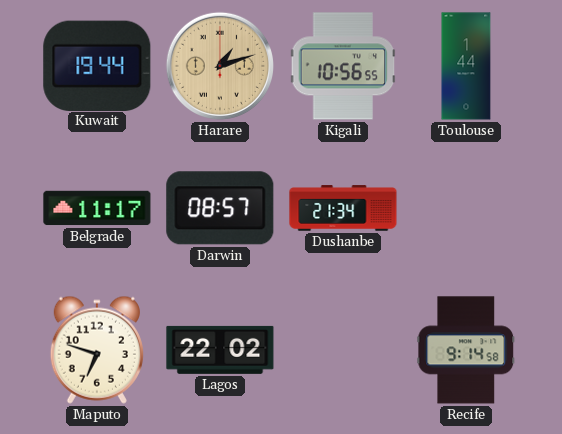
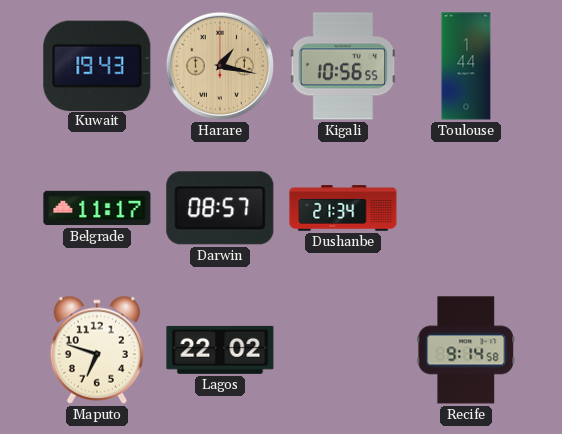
Kuwait: 19:44 -> 19:43
Harare: 1:12 -> 1:17
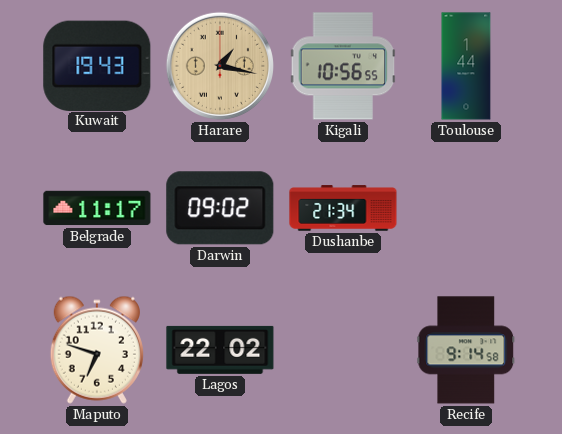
Darwin: 08:57 -> 09:02
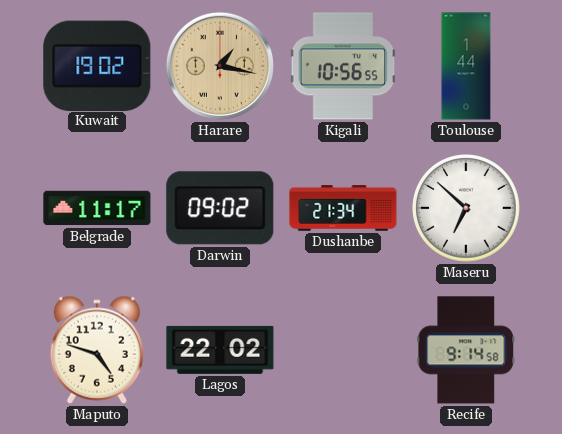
Kuwait: 19:43 -> 19:02
Maseru: none -> 6:52
Maputo: 6:48 -> 4:48
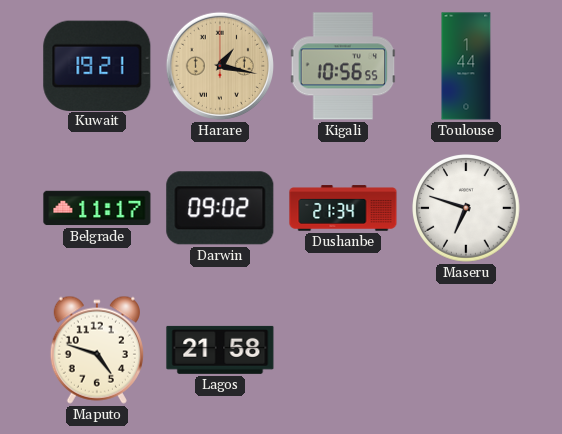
Kuwait: 19:02 -> 19:21
Maseru: 6:52 -> 6:48
Lagos: 22:02 -> 21:58
Recife: 9:14 -> none
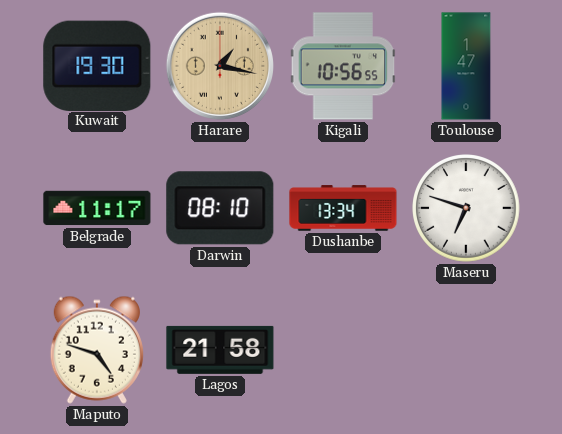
Kuwait: 19:21 -> 19:30
Toulouse: 1:44 -> 1:47
Darwin: 09:02 -> 08:10
Dushanbe: 21:34 -> 13:34
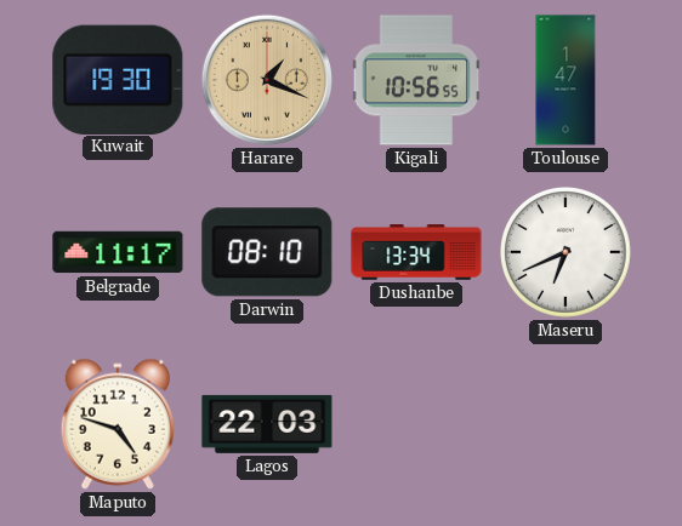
Harare: 1:17 -> 1:19
Maseru: 6:48 -> 6:41
Lagos: 21:58 -> 22:03
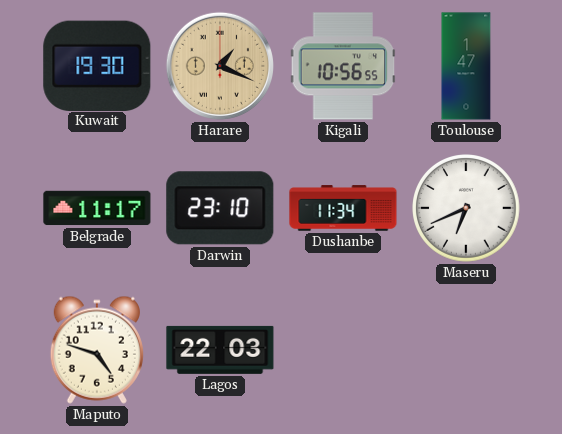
Darwin: 08:10 -> 23:10
Dushanbe: 13:34 -> 11:34
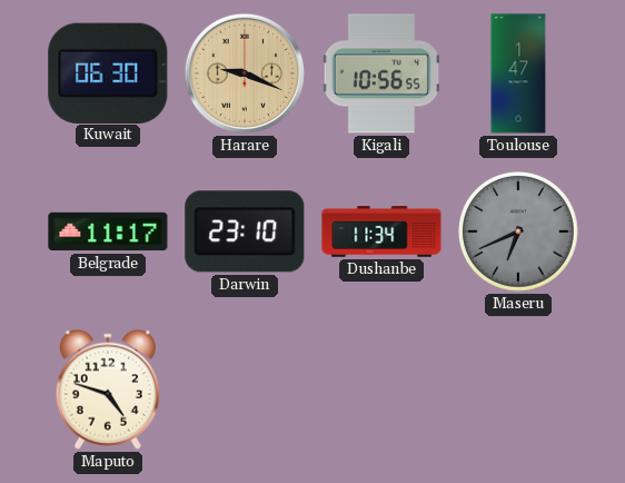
Kuwait: 19:30 -> 06:30
Harare: 1:19 -> 9:19
Maseru dial: white -> grey
Lagos: 22:03 -> none
